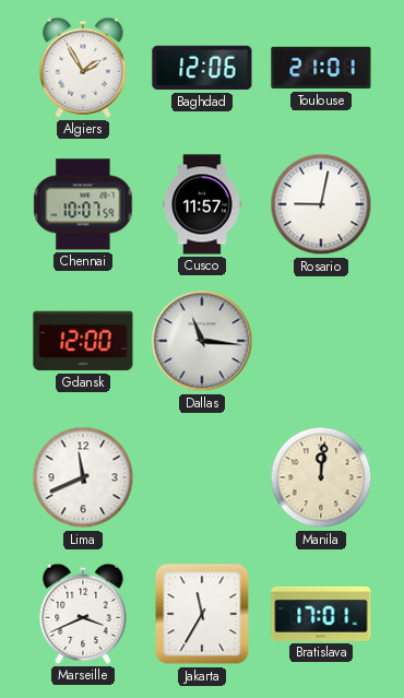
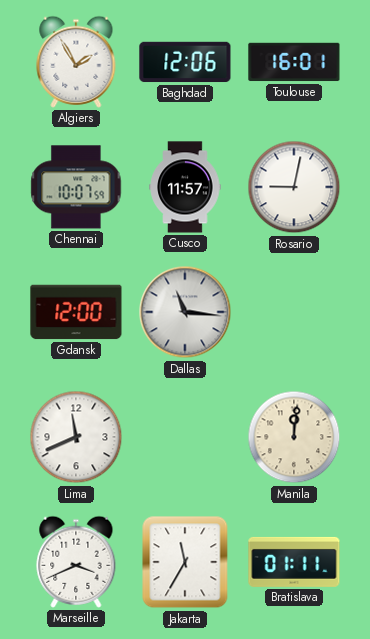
Toulouse: 21:01 -> 16:01
Bratislava: 17:01 -> 01:11
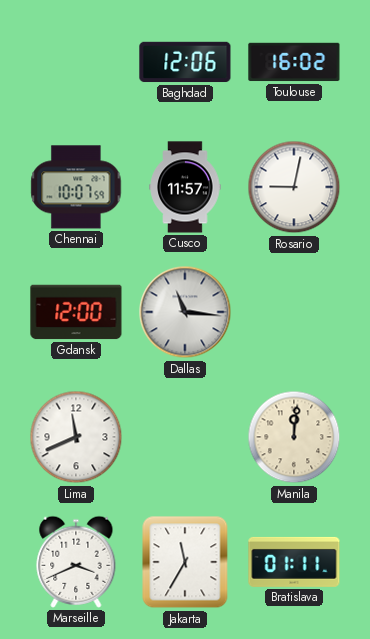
Algiers: 1:55 -> none
Toulouse: 16:01 -> 16:02
